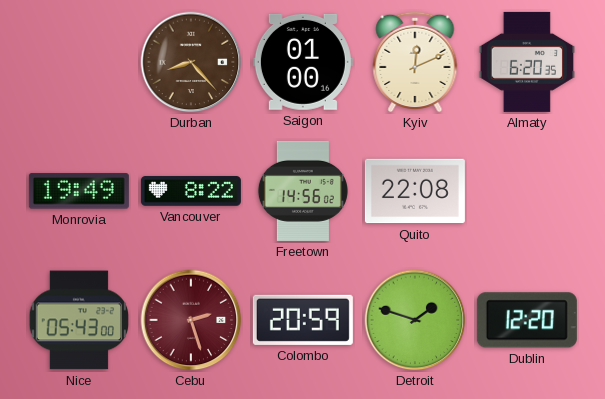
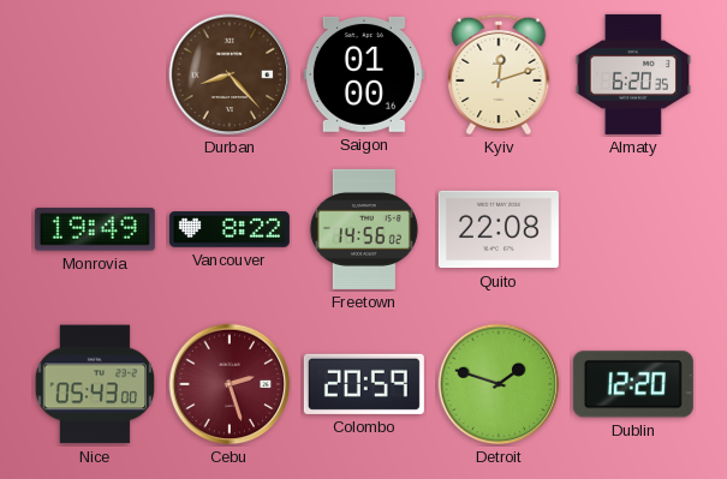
Kyiv: 12:11 -> 12:12
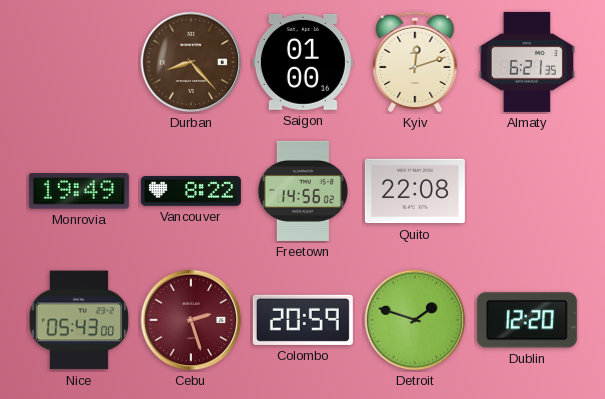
Almaty: 6:20 -> 6:21
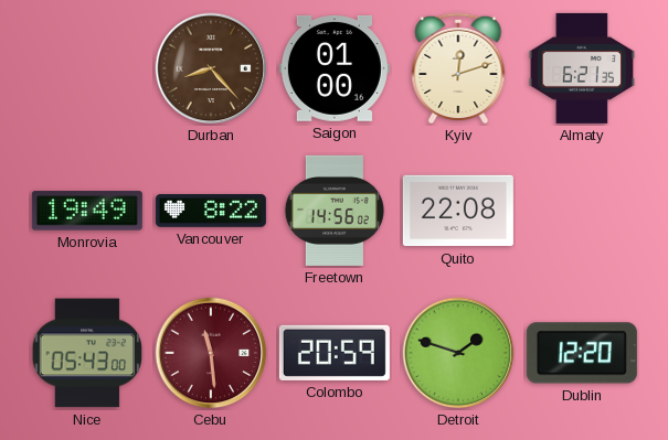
Cebu: 2:27 -> 11:29
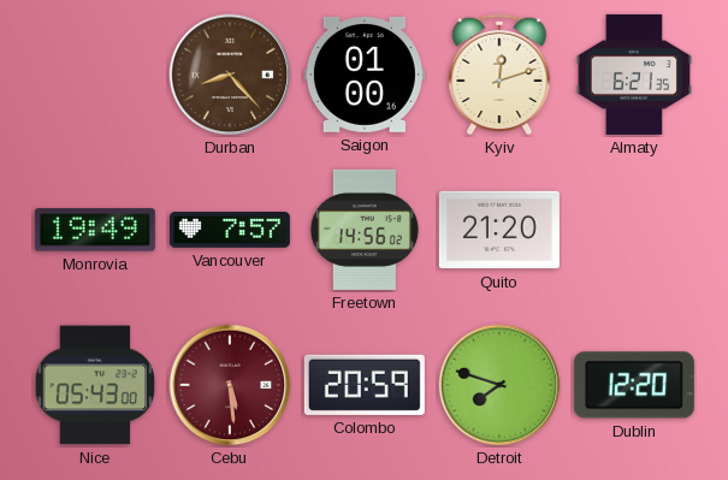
Vancouver: 8:22 -> 7:57
Quito: 22:08 -> 21:20
Cebu: 11:29 -> 5:29
Detroit: 1:48 -> 7:48
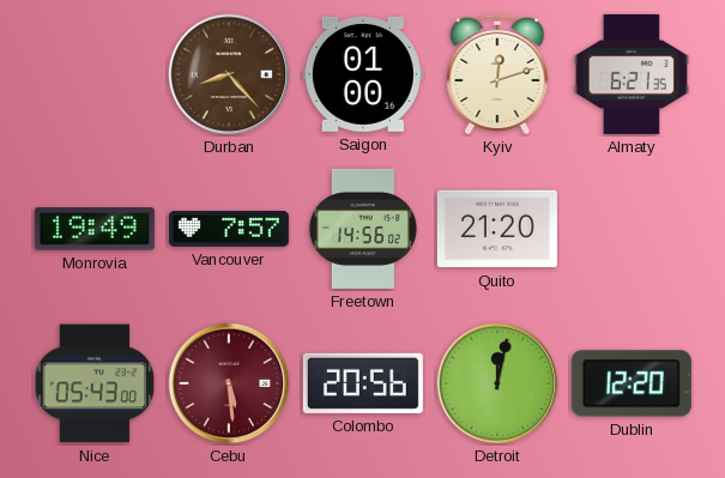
Colombo: 20:59 -> 20:56
Detroit: 7:48 -> 12:02
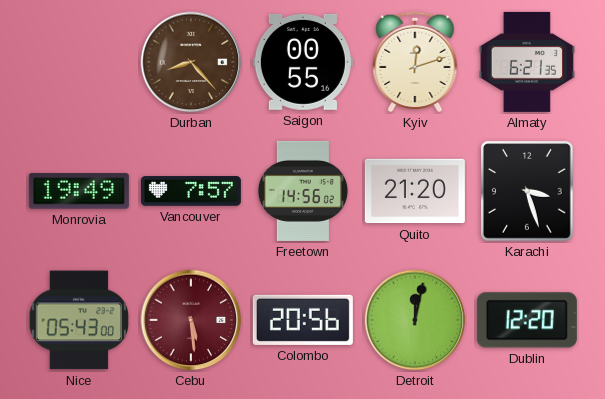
Saigon: 01:00 -> 00:55
Karachi: none -> 3:27
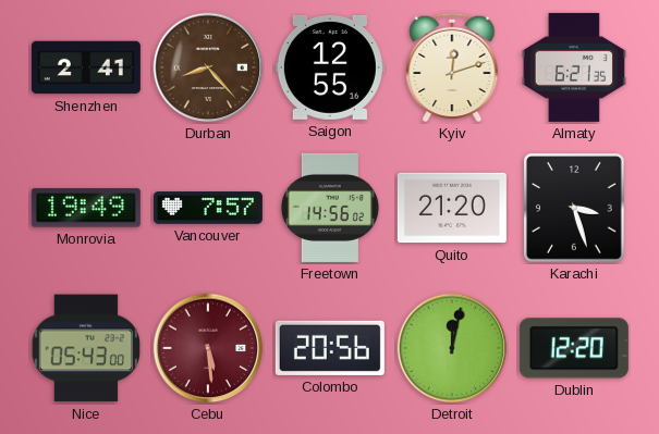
Shenzhen: none -> 2:41
Saigon: 00:55 -> 12:55
